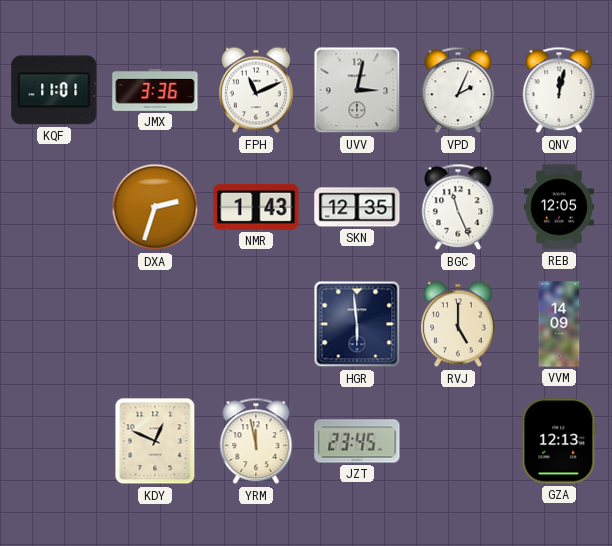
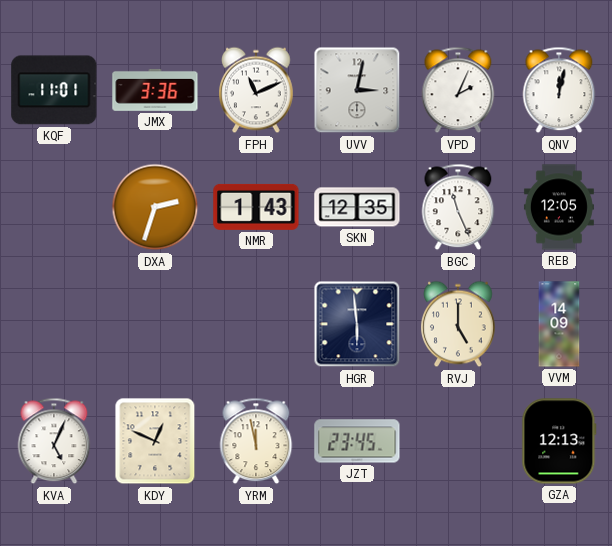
KVA: none -> 5:04
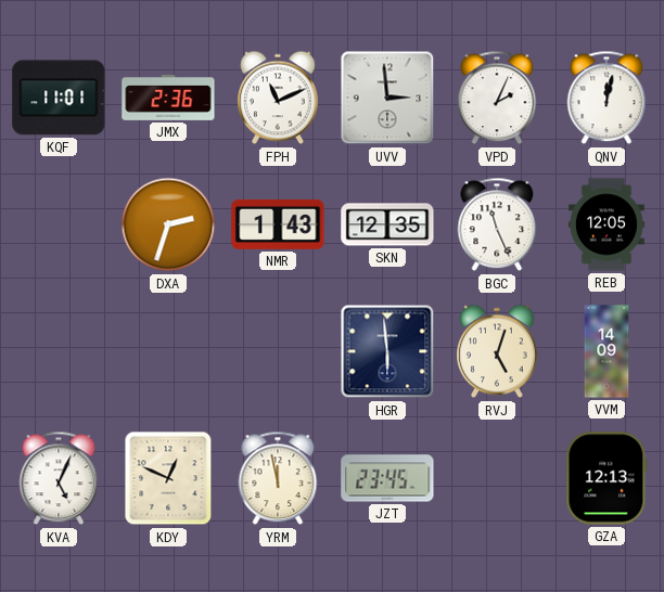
JMX: 3:36 -> 2:36
UVV: 3:02 -> 2:59
RVJ: 5:00 -> 5:03
